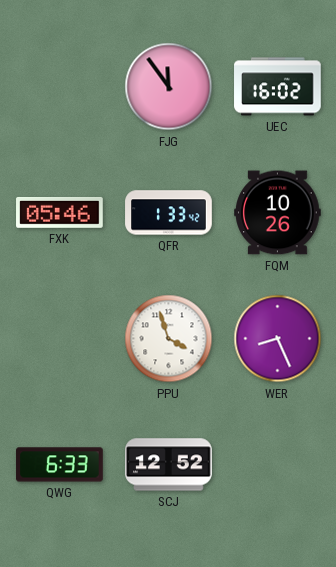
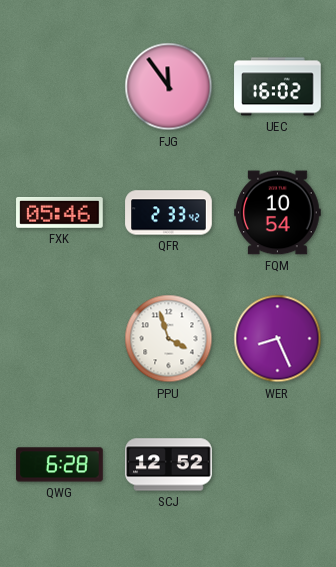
QFR: 1:33 -> 2:33
FQM: 10:26 -> 10:54
QWG: 6:33 -> 6:28
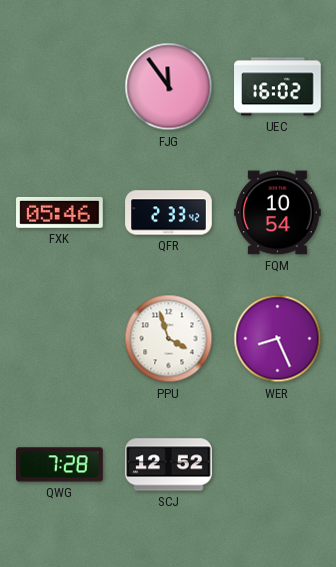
QWG: 6:28 -> 7:28
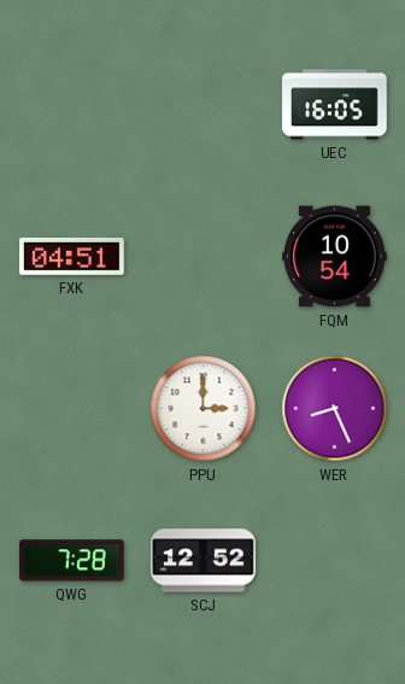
FJG: 11:54 -> none
UEC: 16:02 -> 16:05
FXK: 05:46 -> 04:51
QFR: 2:33 -> none
PPU: 3:57 -> 3:00
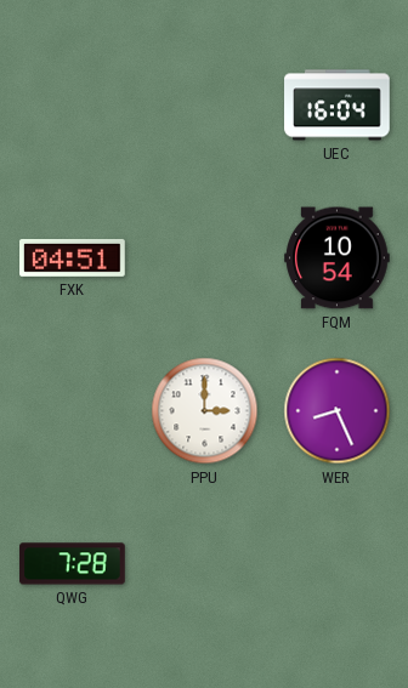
UEC: 16:05 -> 16:04
SCJ: 12:52 -> none
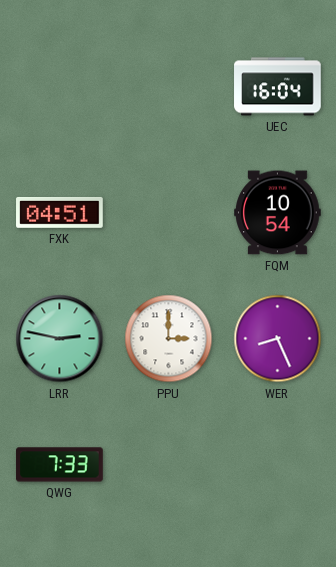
LRR: none -> 2:47
QWG: 7:28 -> 7:33
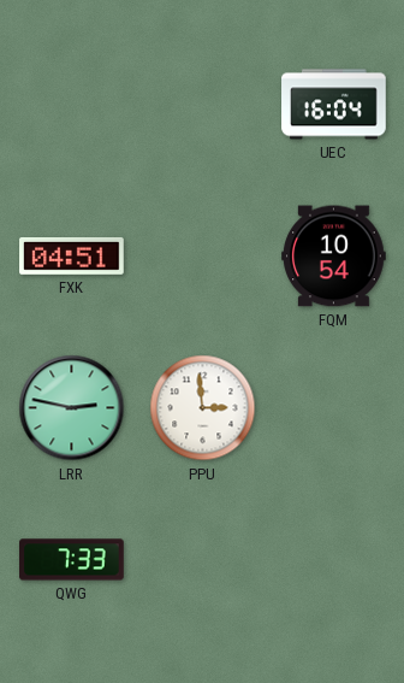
PPU: 3:00 -> 2:59
WER: 8:26 -> none
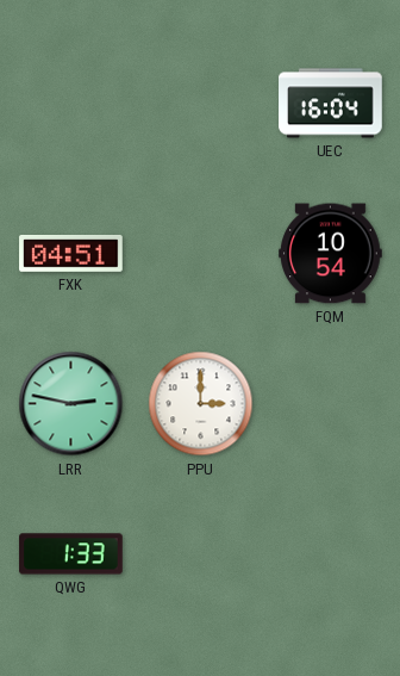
PPU: 2:59 -> 3:00
QWG: 7:33 -> 1:33
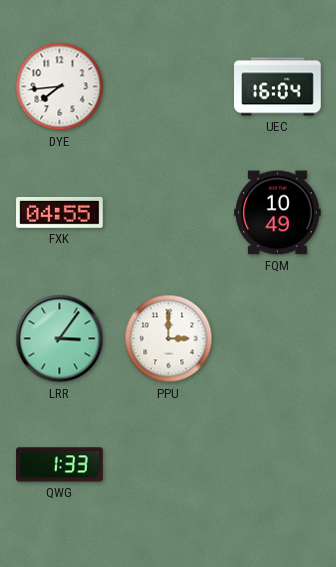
DYE: none -> 7:44
FXK: 04:51 -> 04:55
FQM: 10:54 -> 10:49
LRR: 2:47 -> 3:06
